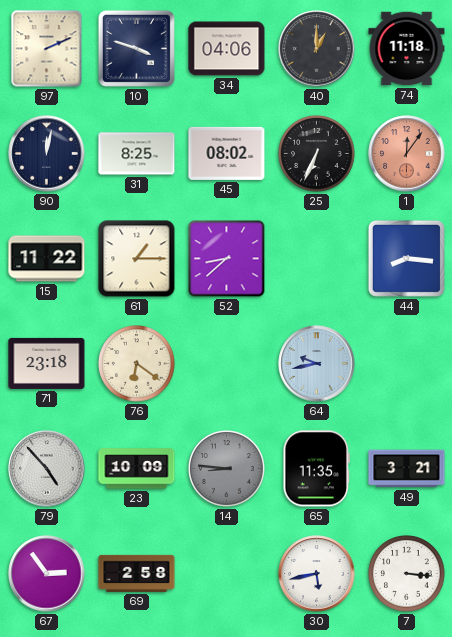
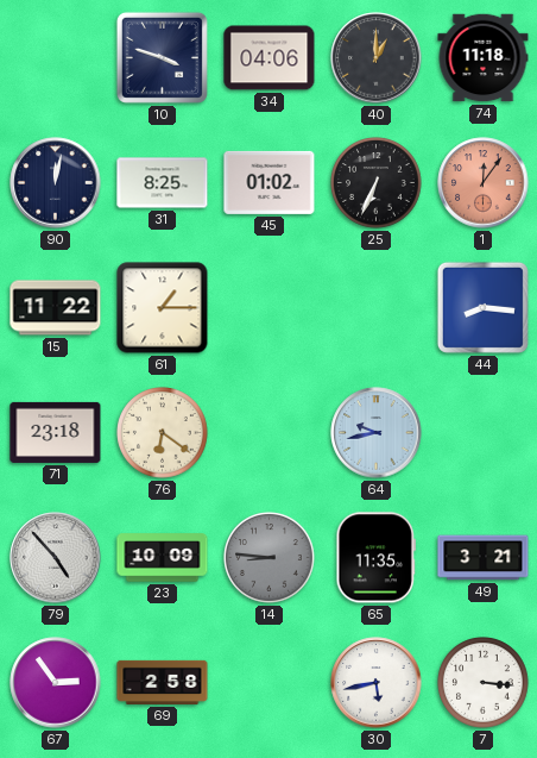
97: 2:11 -> none
45: 08:02 -> 01:02
52: 8:38 -> none
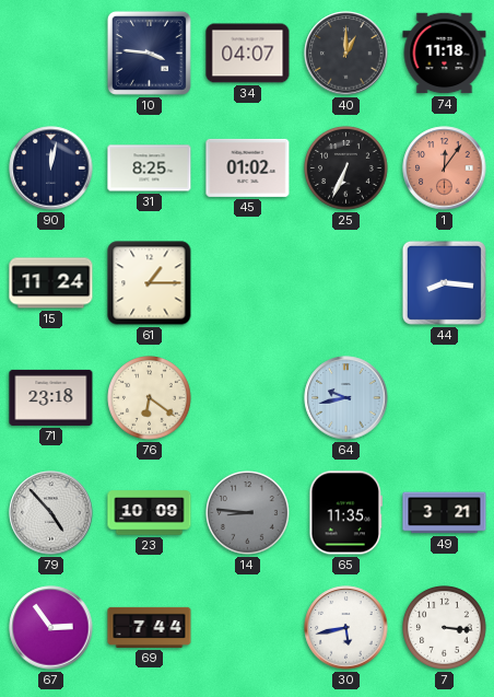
10: 3:48 -> 3:46
34: 04:06 -> 04:07
15: 11:22 -> 11:24
69: 2:58 -> 7:44
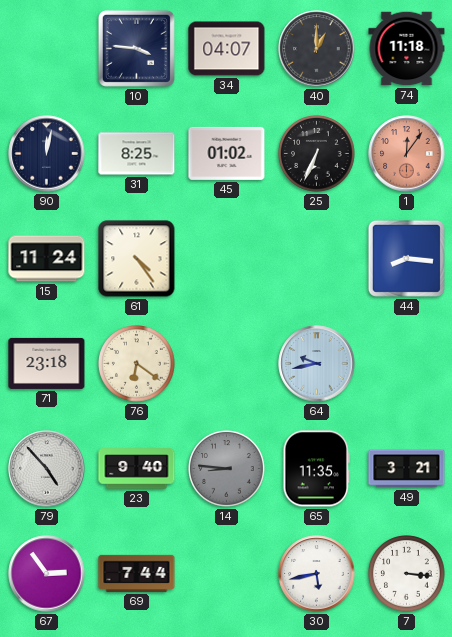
61: 1:15 -> 4:24
23: 10:09 -> 9:40
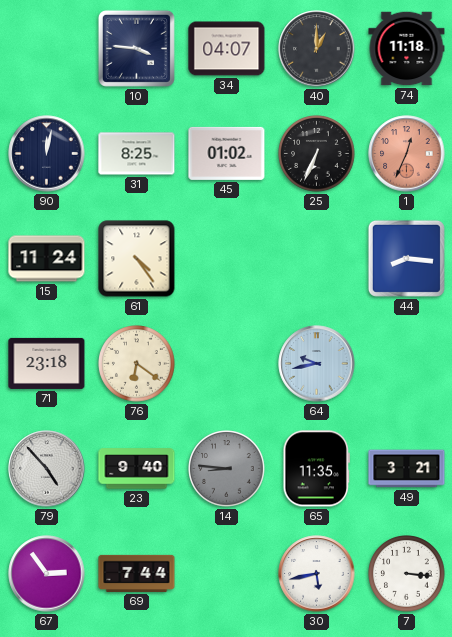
1: 12:06 -> 12:34
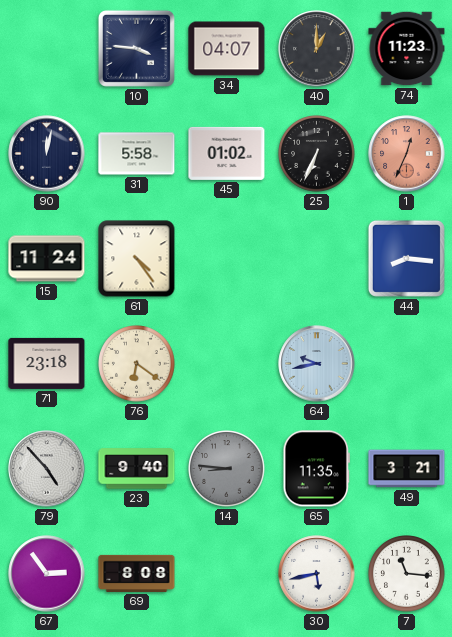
74: 11:18 -> 11:23
31: 8:25 -> 5:58
69: 7:44 -> 8:08
7: 3:16 -> 11:16
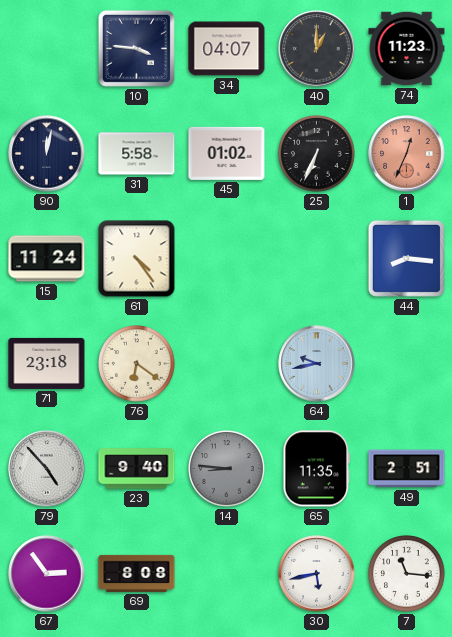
49: 3:21 -> 2:51
